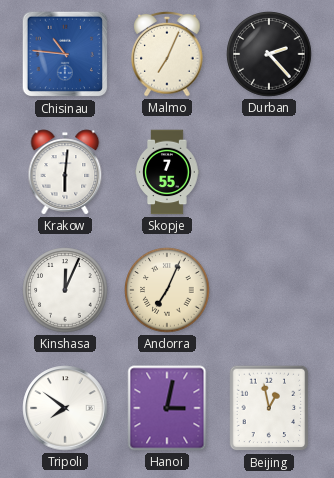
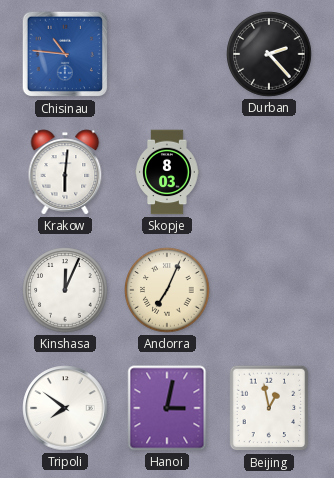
Malmo: 7:04 -> none
Skopje: 7:55 -> 8:03
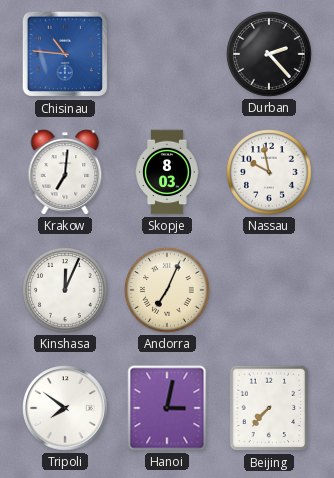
Krakow: 6:01 -> 7:01
Nassau: none -> 9:58
Beijing: 12:58 -> 7:37
